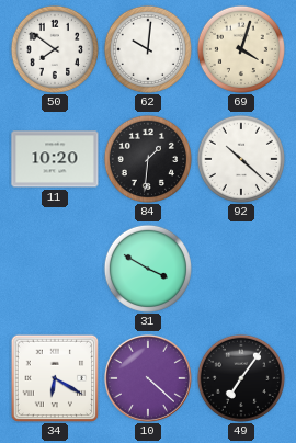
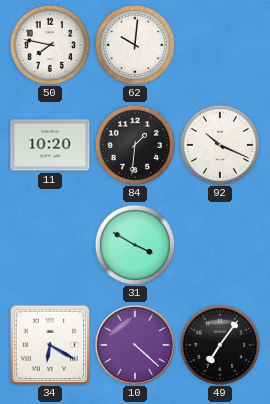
50: 7:51 -> 7:47
69: 4:03 -> none
92: 10:22 -> 10:19
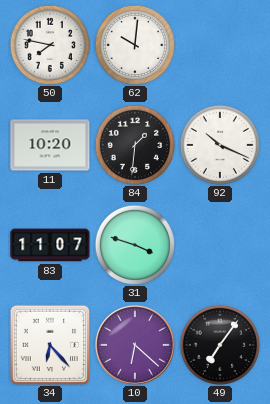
83: none -> 11:07
31: 3:50 -> 3:48
34: 6:20 -> 6:23
10: 4:22 -> 6:22
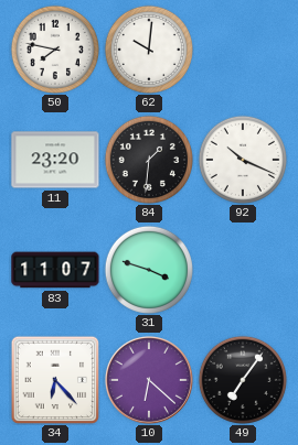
11: 10:20 -> 23:20
